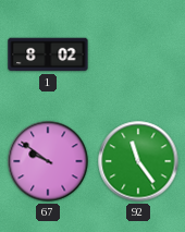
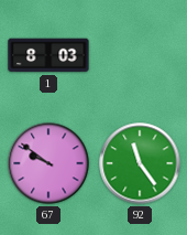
1: 8:02 -> 8:03
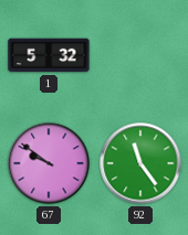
1: 8:03 -> 5:32
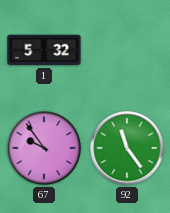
67: 9:51 -> 9:54
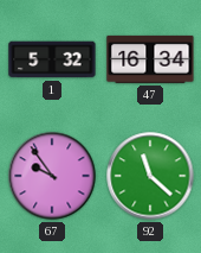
47: none -> 16:34
92: 11:24 -> 11:22
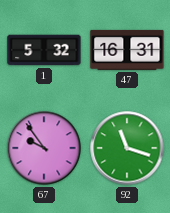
47: 16:34 -> 16:31
92: 11:22 -> 11:18
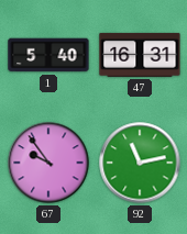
1: 5:32 -> 5:40
92: 11:18 -> 11:13
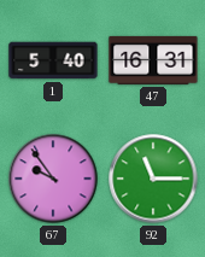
92: 11:13 -> 11:15
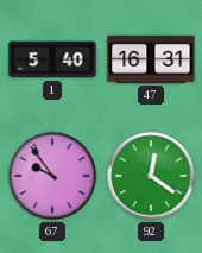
92: 11:15 -> 12:21
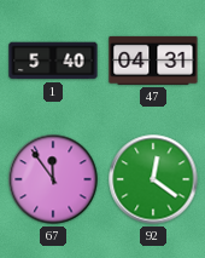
47: 16:31 -> 04:31
67: 9:54 -> 11:54
